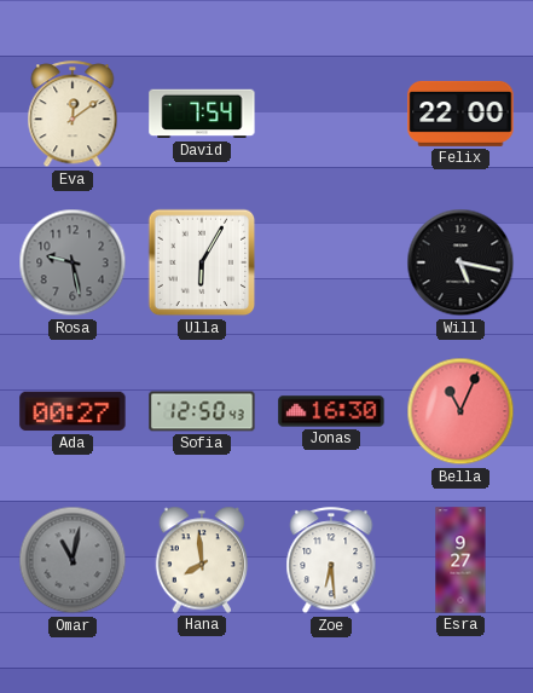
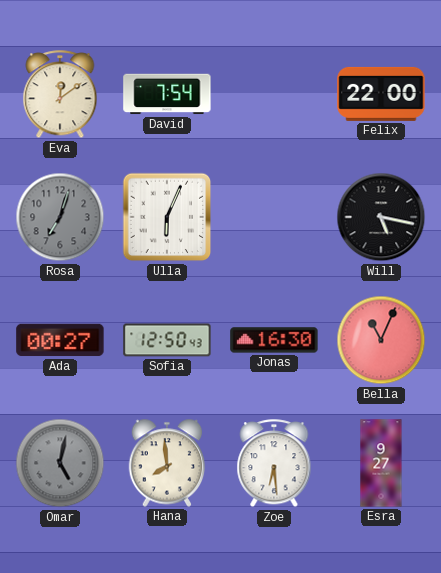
Rosa: 9:28 -> 7:03
Ulla: 6:05 -> 6:04
Omar: 11:02 -> 5:02
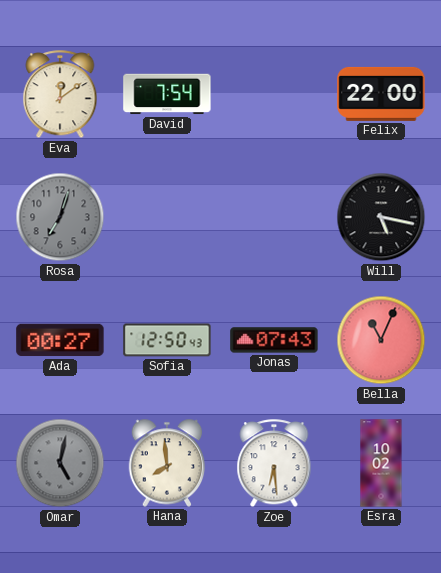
Ulla: 6:04 -> none
Jonas: 16:30 -> 07:43
Esra: 9:27 -> 10:02
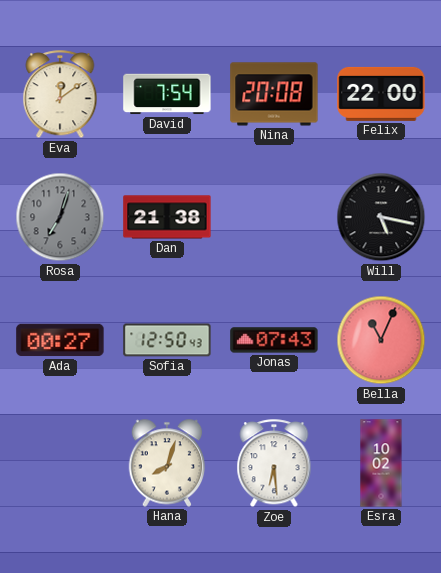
Nina: none -> 20:08
Dan: none -> 21:38
Omar: 5:02 -> none
Hana: 7:59 -> 8:03
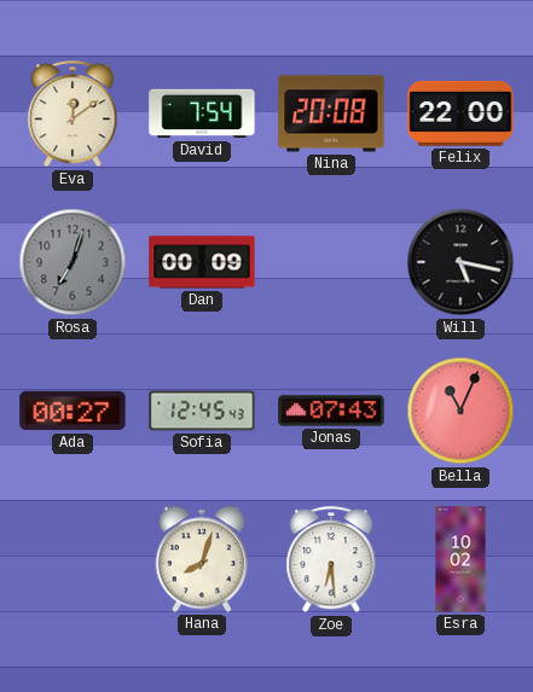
Dan: 21:38 -> 00:09
Sofia: 12:50 -> 12:45
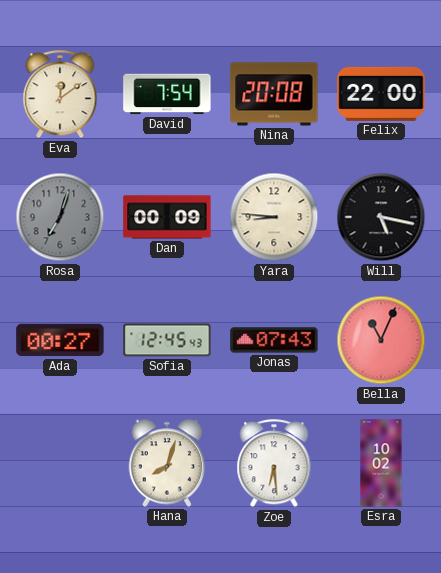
Yara: none -> 8:46
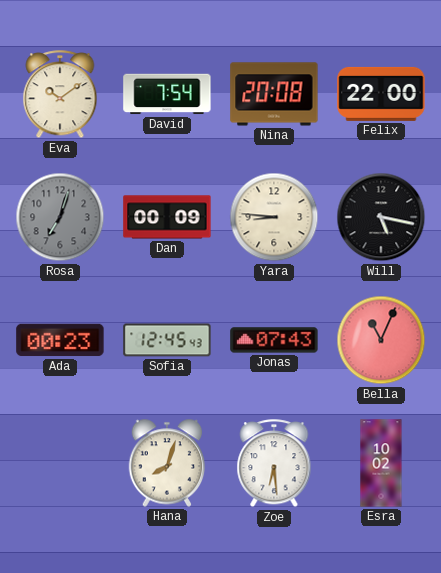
Eva: 12:09 -> 10:09
Ada: 00:27 -> 00:23
